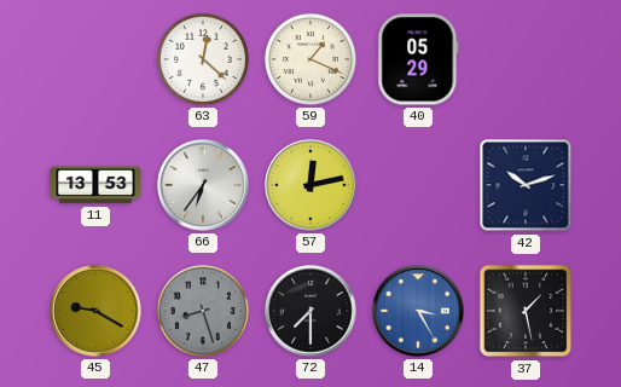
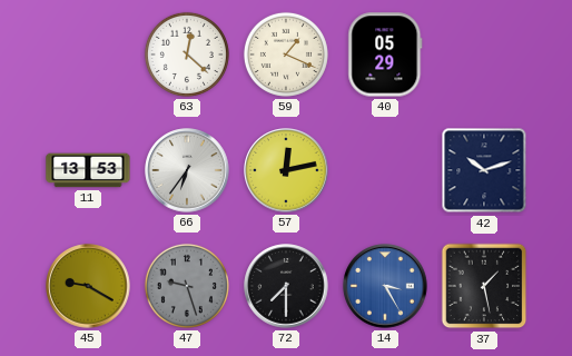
47: 8:27 -> 9:27
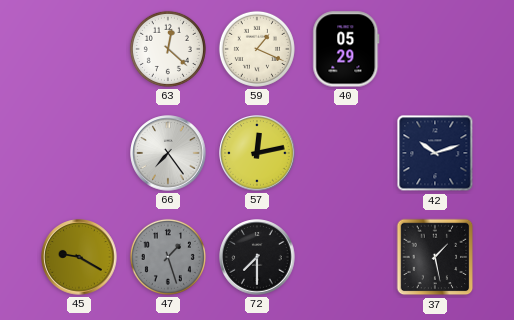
11: 13:53 -> none
66: 6:36 -> 7:24
47: 9:27 -> 1:27
14: 3:25 -> none
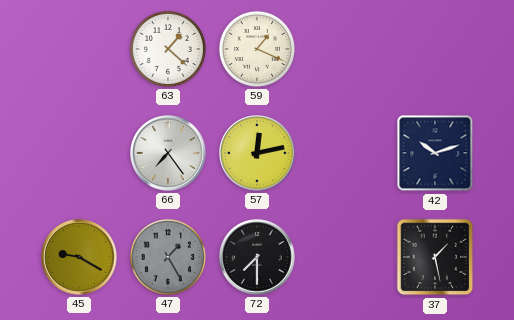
63: 12:22 -> 1:22
40: 05:29 -> none
47: 1:27 -> 1:25
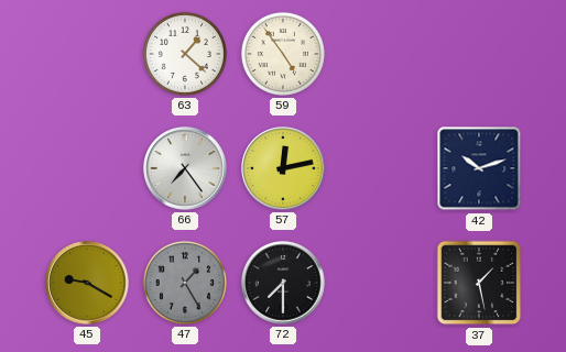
59: 1:19 -> 4:54
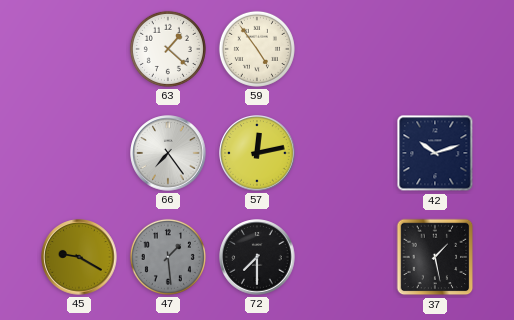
47: 1:25 -> 1:29
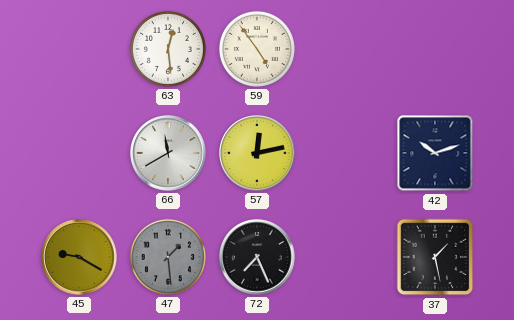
63: 1:22 -> 12:29
66: 7:24 -> 11:40
72: 7:30 -> 7:26
